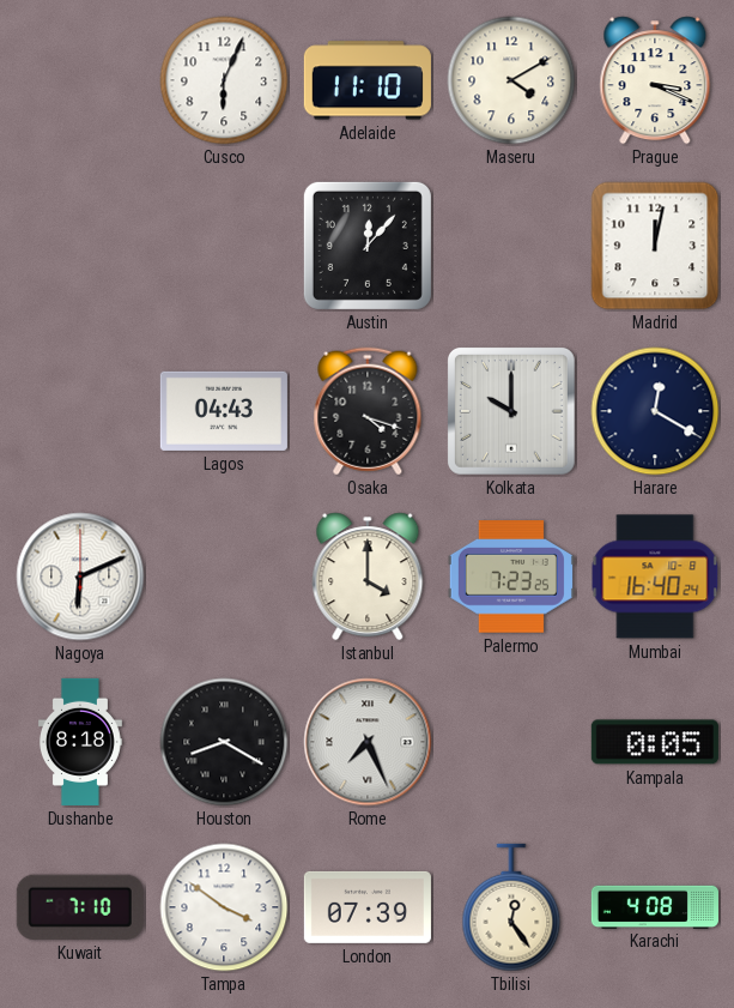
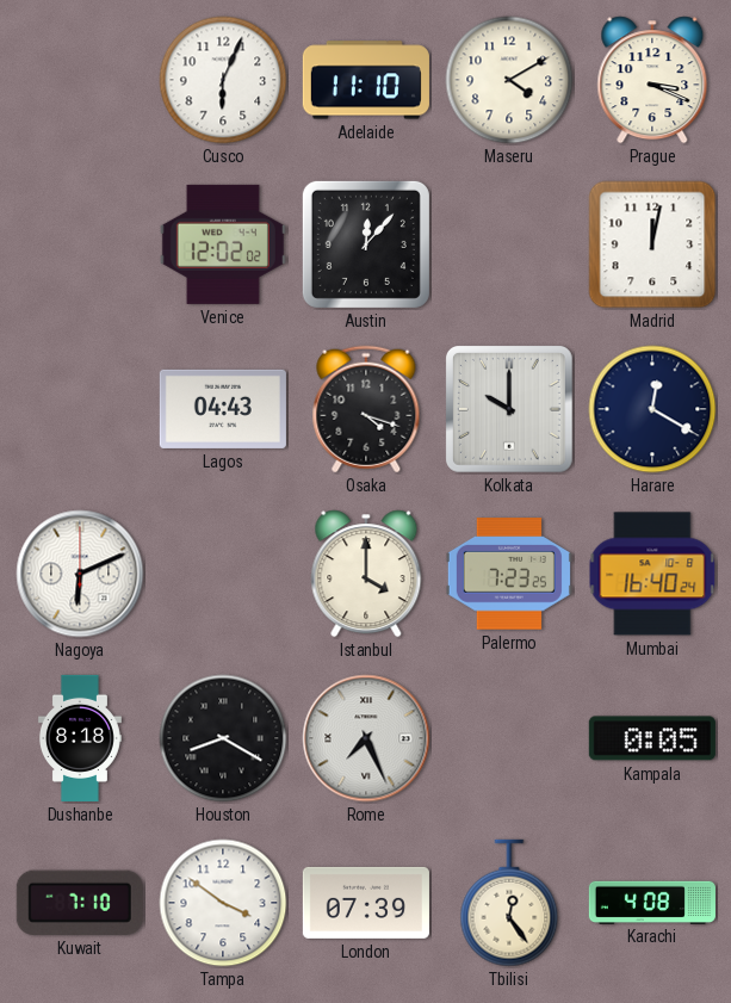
Venice: none -> 12:02
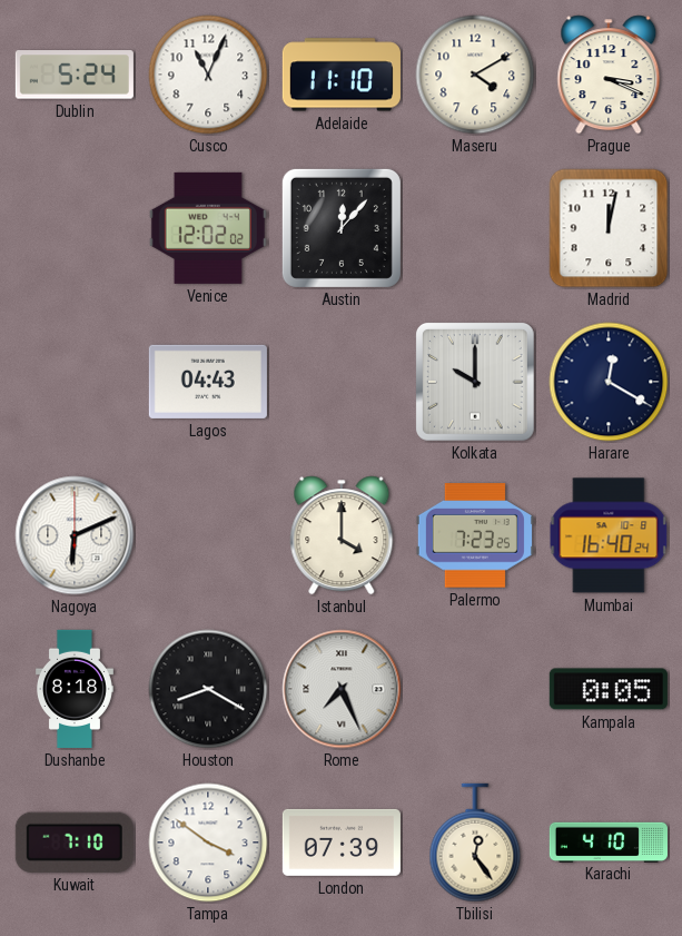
Dublin: none -> 5:24
Cusco: 6:04 -> 11:04
Osaka: 4:18 -> none
Karachi: 4:08 -> 4:10
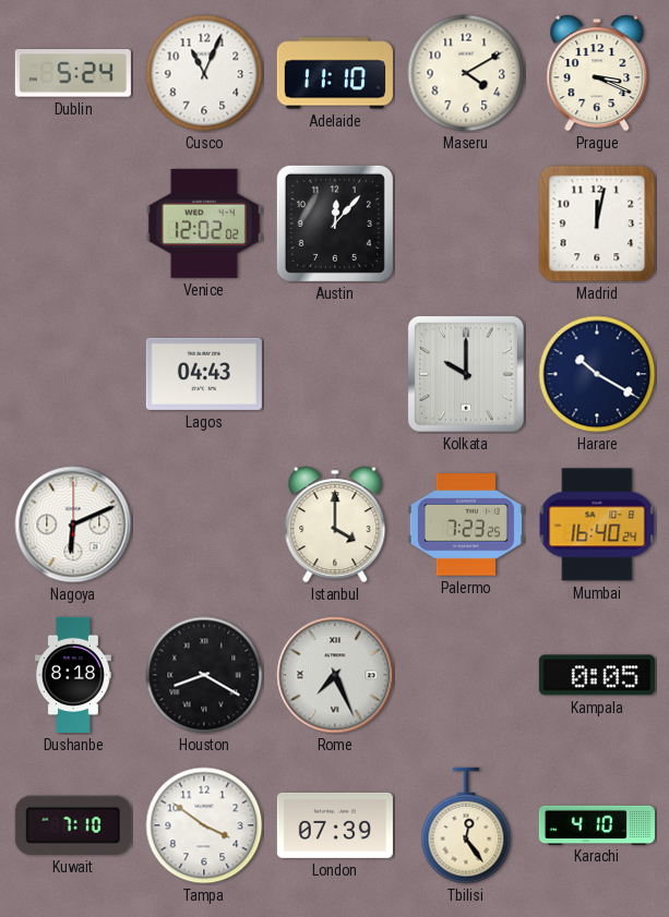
Harare: 12:20 -> 10:20
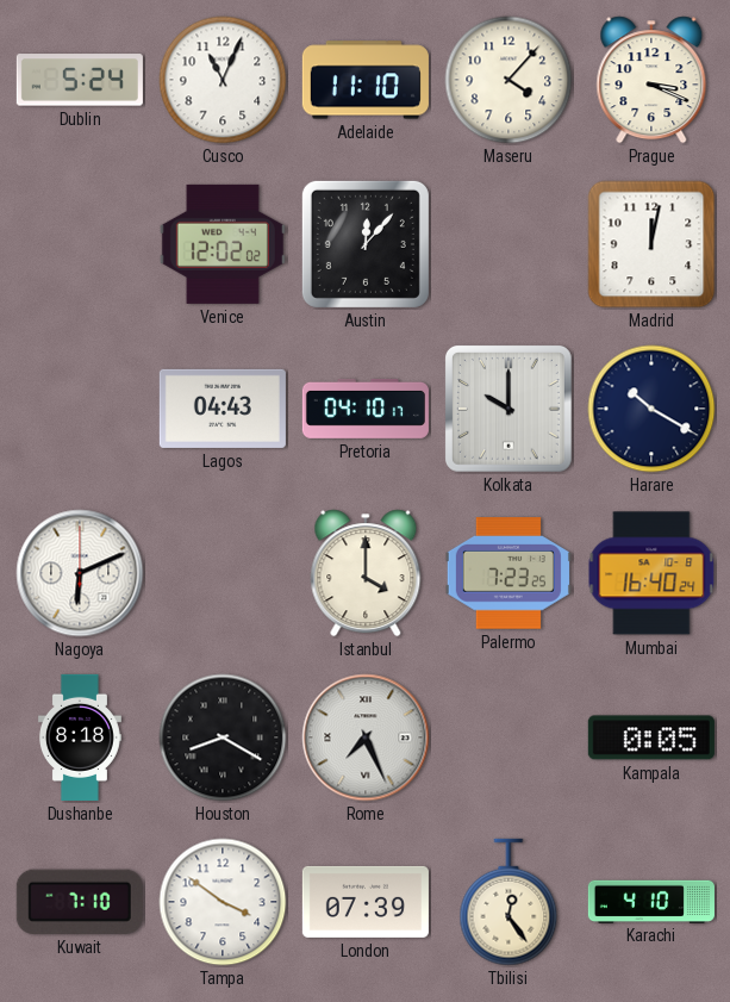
Maseru: 4:10 -> 4:07
Pretoria: none -> 04:10
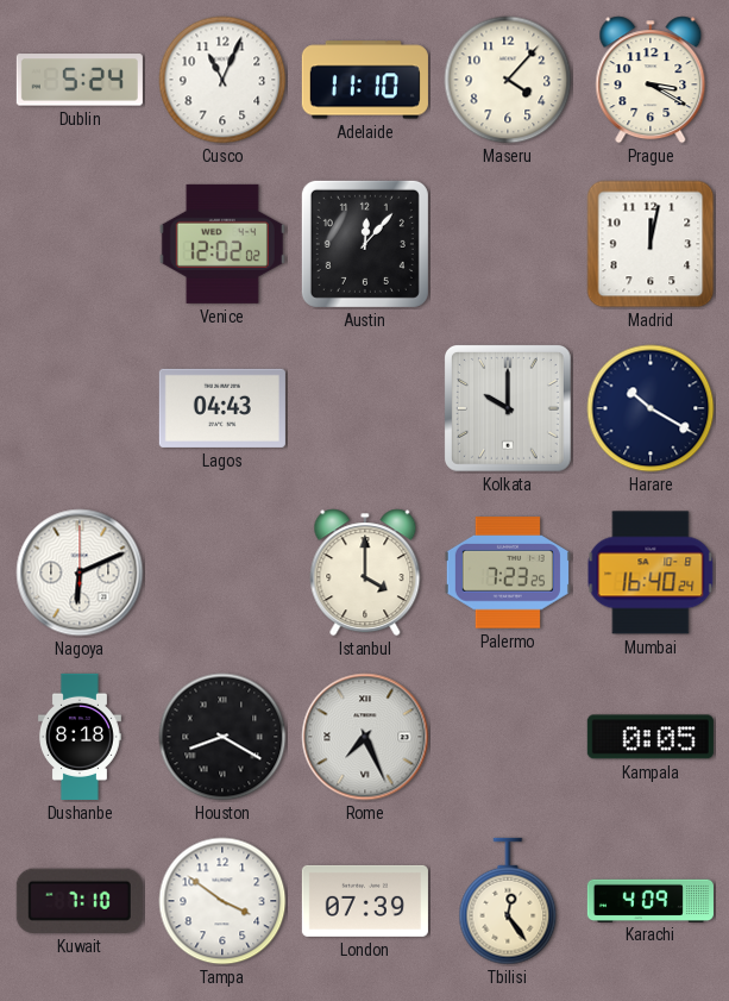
Prague: 3:19 -> 3:20
Pretoria: 04:10 -> none
Karachi: 4:10 -> 4:09
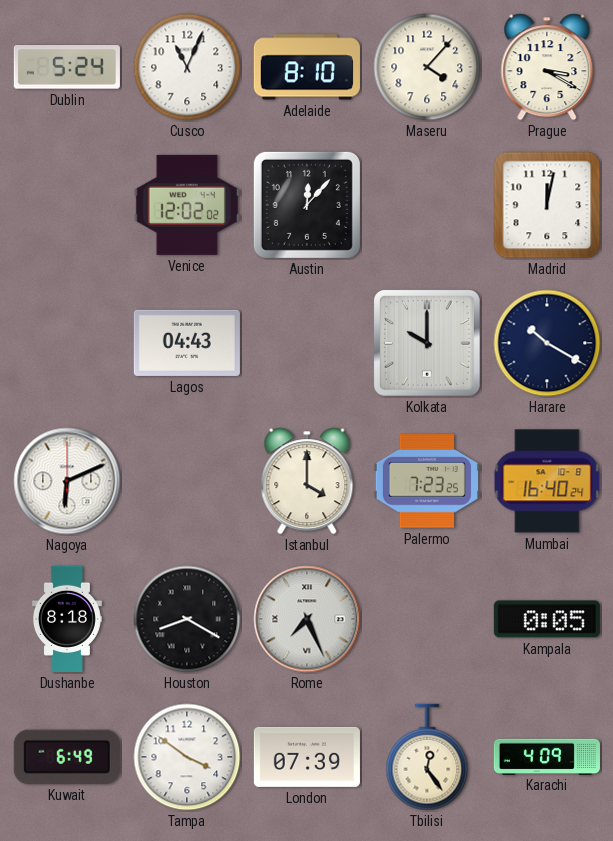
Adelaide: 11:10 -> 8:10
Kuwait: 7:10 -> 6:49
